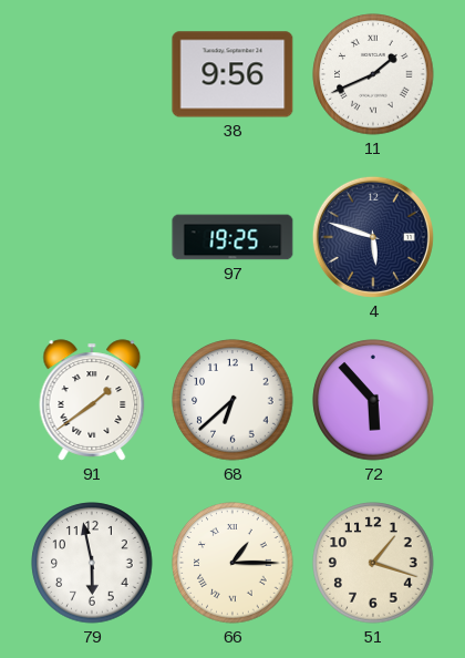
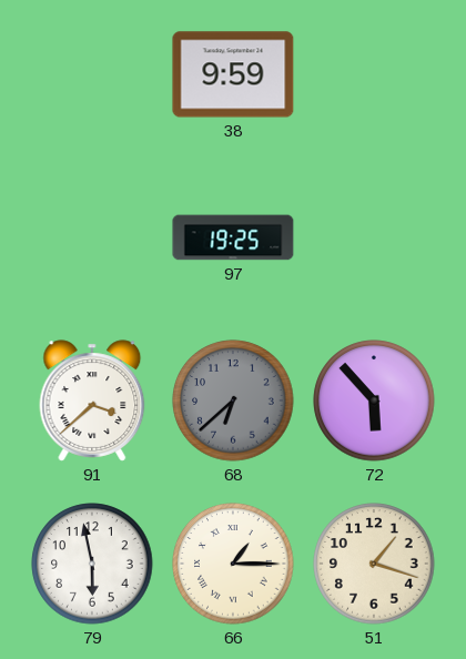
38: 9:56 -> 9:59
11: 1:41 -> none
4: 5:48 -> none
91: 1:39 -> 3:38
68 dial: white -> grey
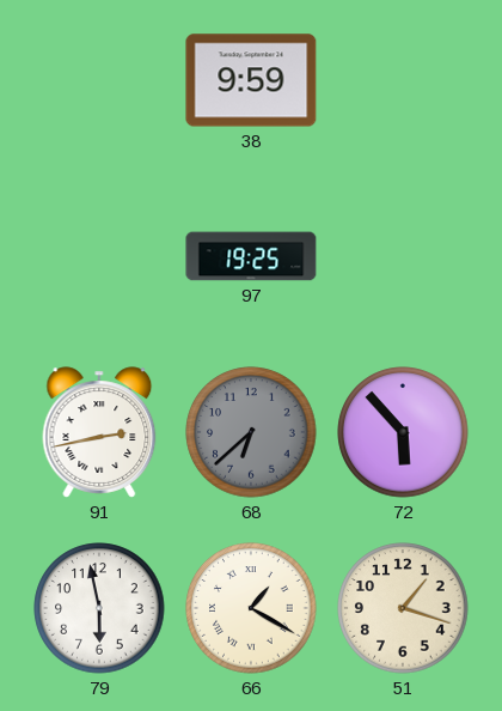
91: 3:38 -> 2:43
66: 1:15 -> 1:20
